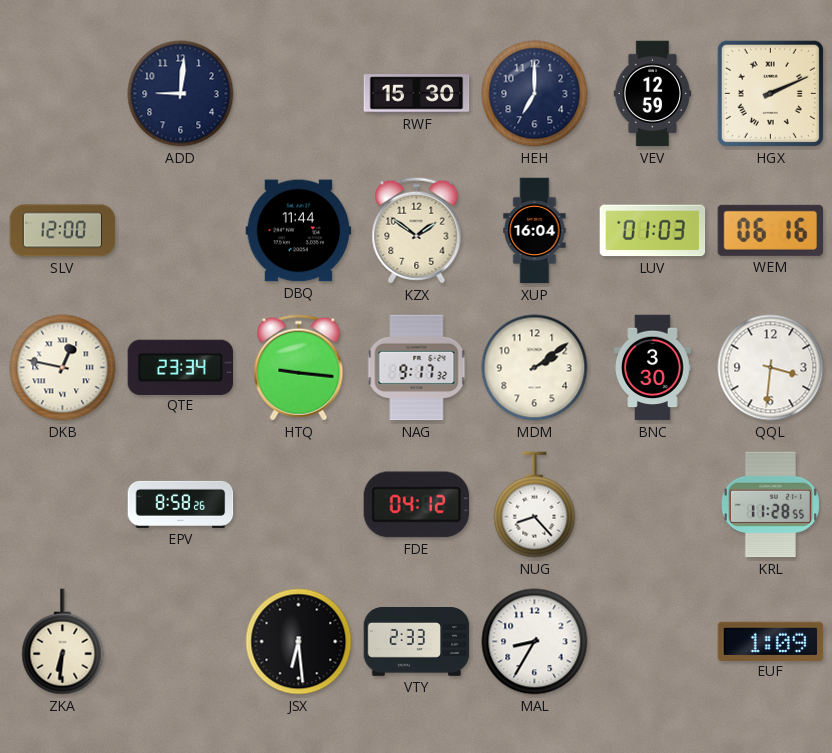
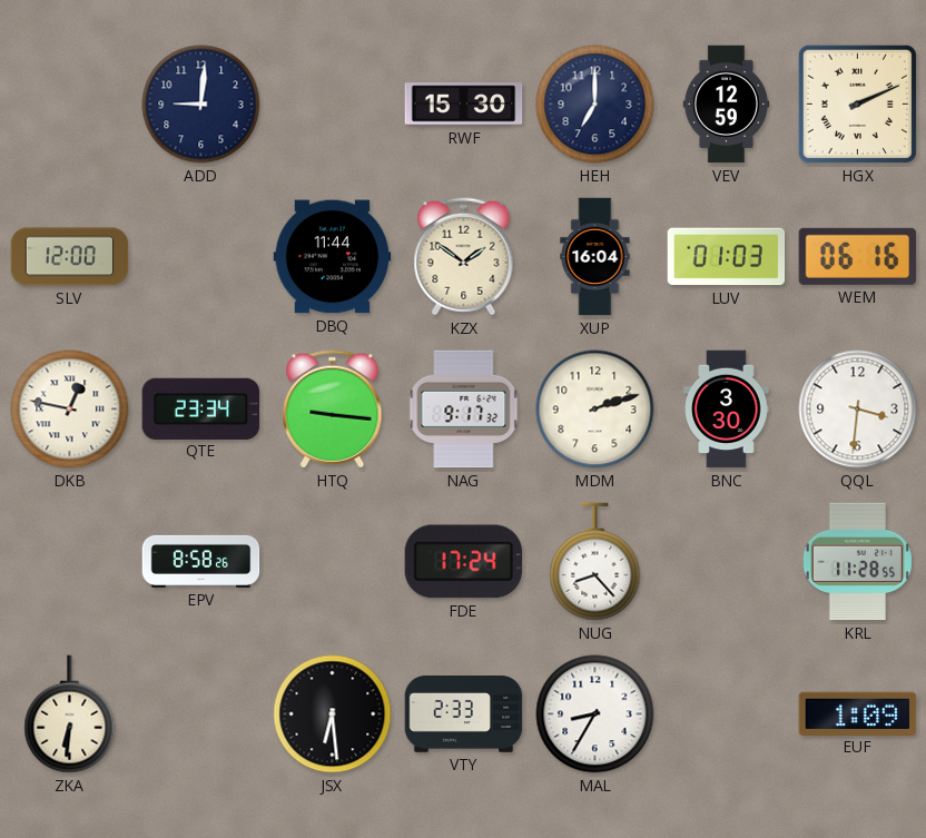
MDM: 2:09 -> 2:12
FDE: 04:12 -> 17:24
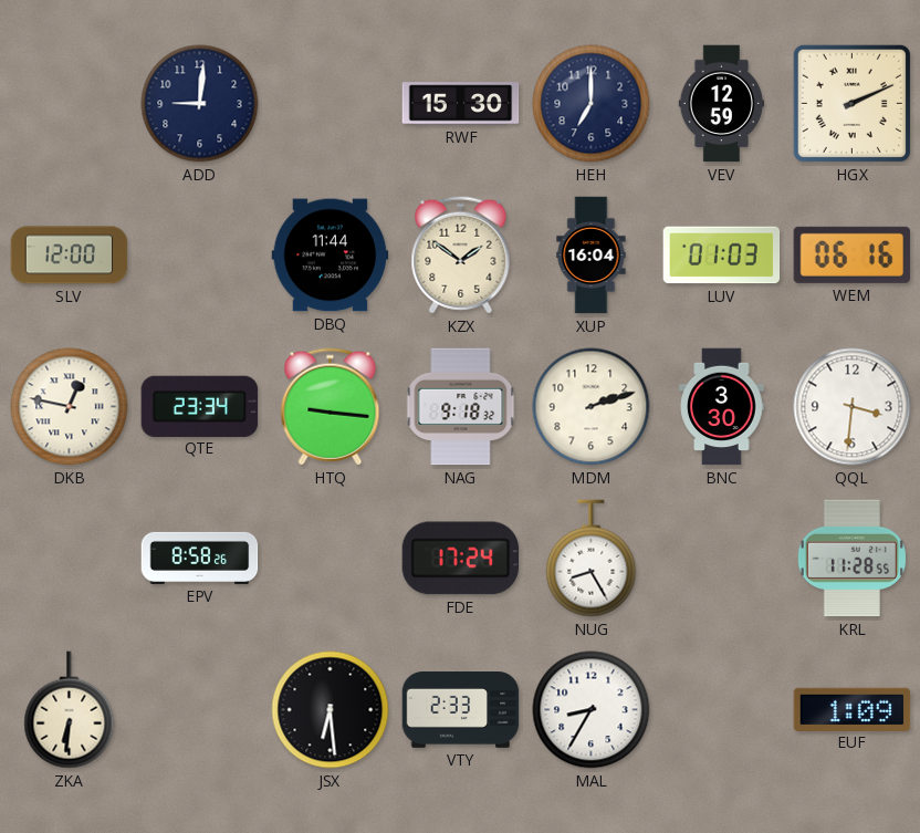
NAG: 9:17 -> 9:18
NUG: 8:23 -> 8:25
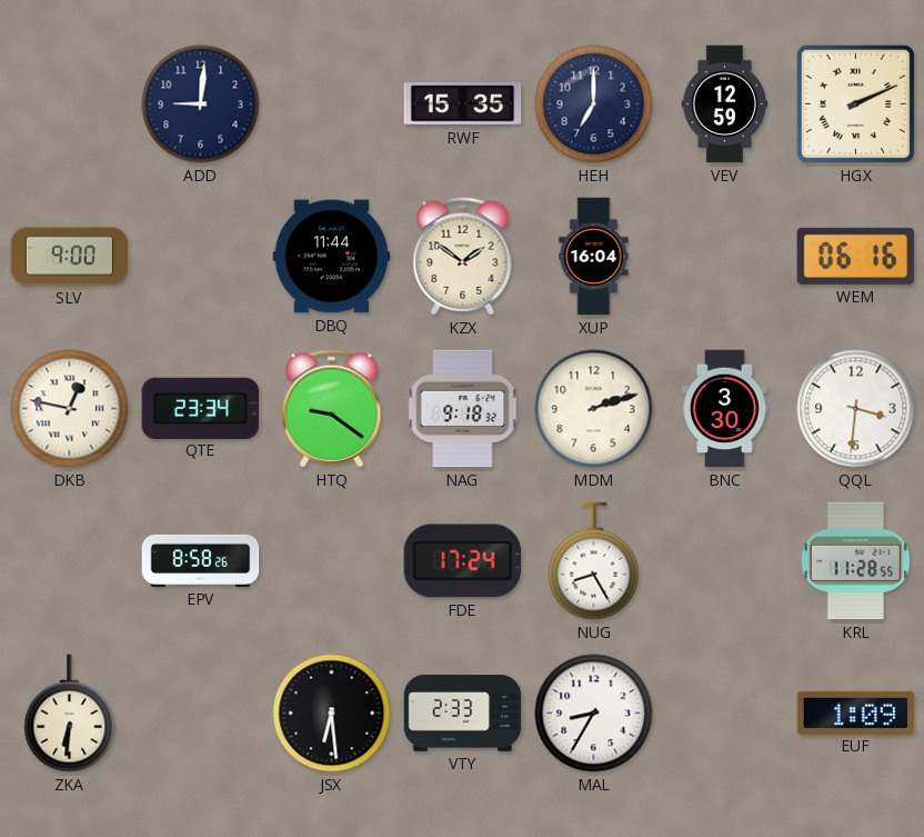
RWF: 15:30 -> 15:35
SLV: 12:00 -> 9:00
LUV: 01:03 -> none
HTQ: 9:16 -> 9:21
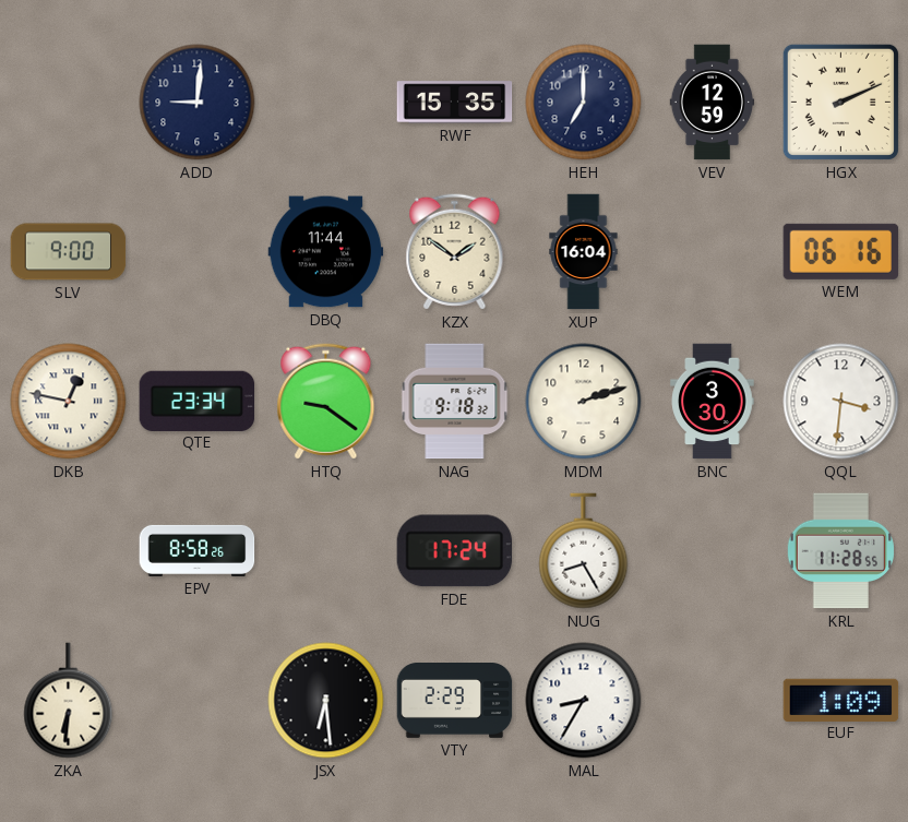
VTY: 2:33 -> 2:29
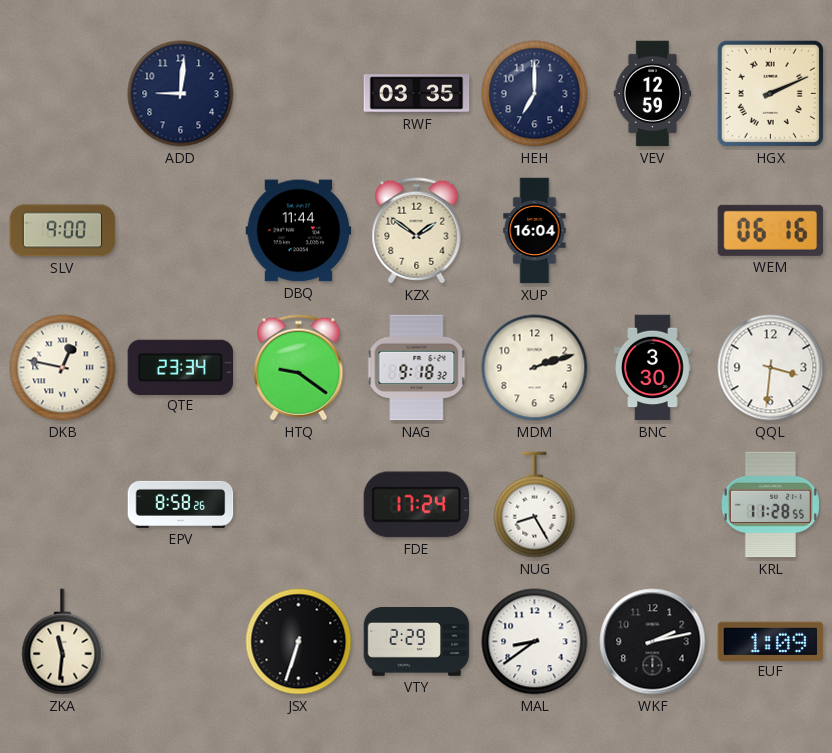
RWF: 15:35 -> 03:35
ZKA: 6:31 -> 11:31
JSX: 6:29 -> 6:33
MAL: 8:35 -> 8:39
WKF: none -> 2:13
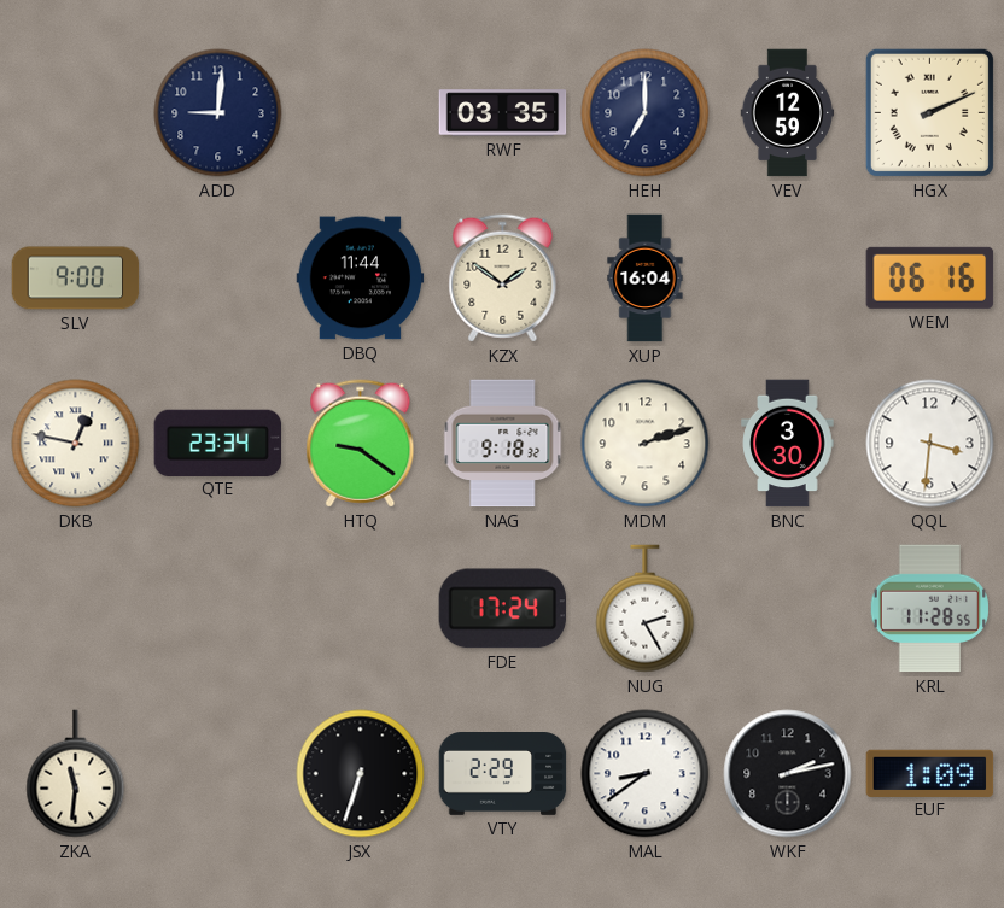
EPV: 8:58 -> none
NUG: 8:25 -> 2:25
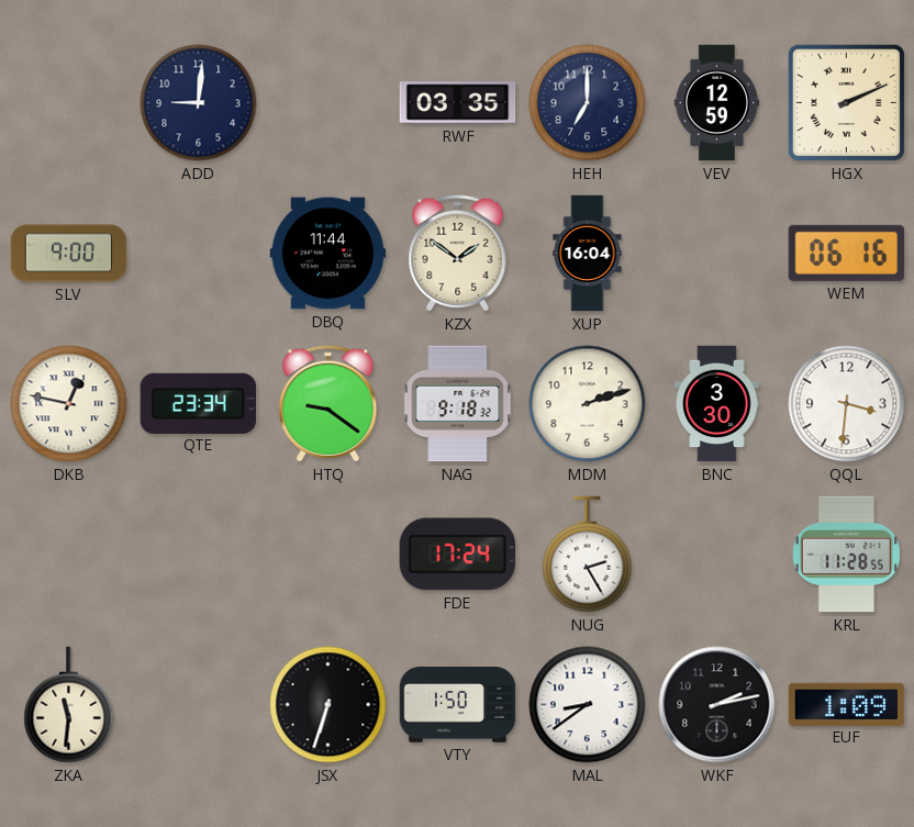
VTY: 2:29 -> 1:50
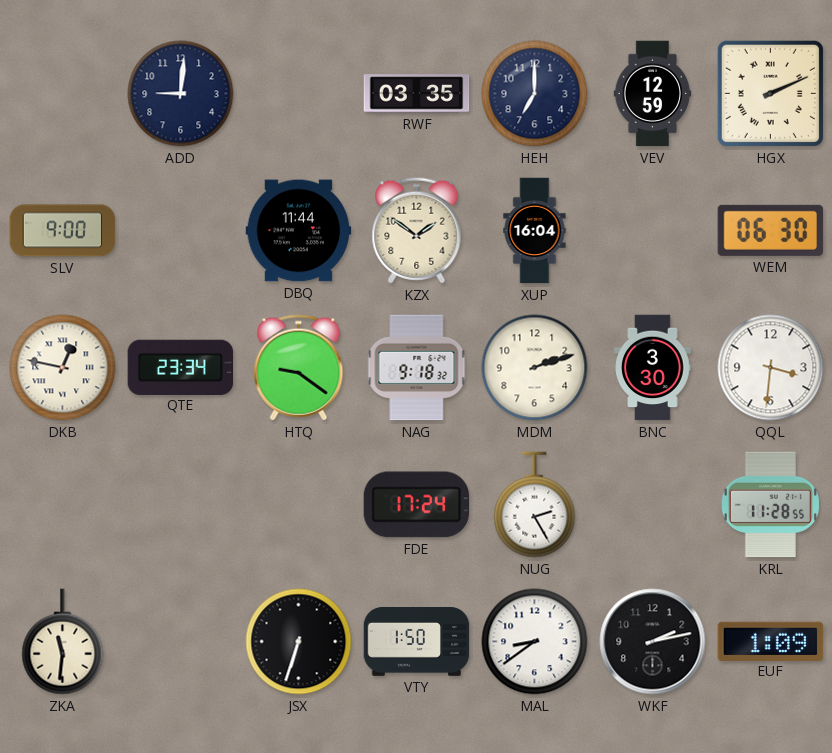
WEM: 06:16 -> 06:30
